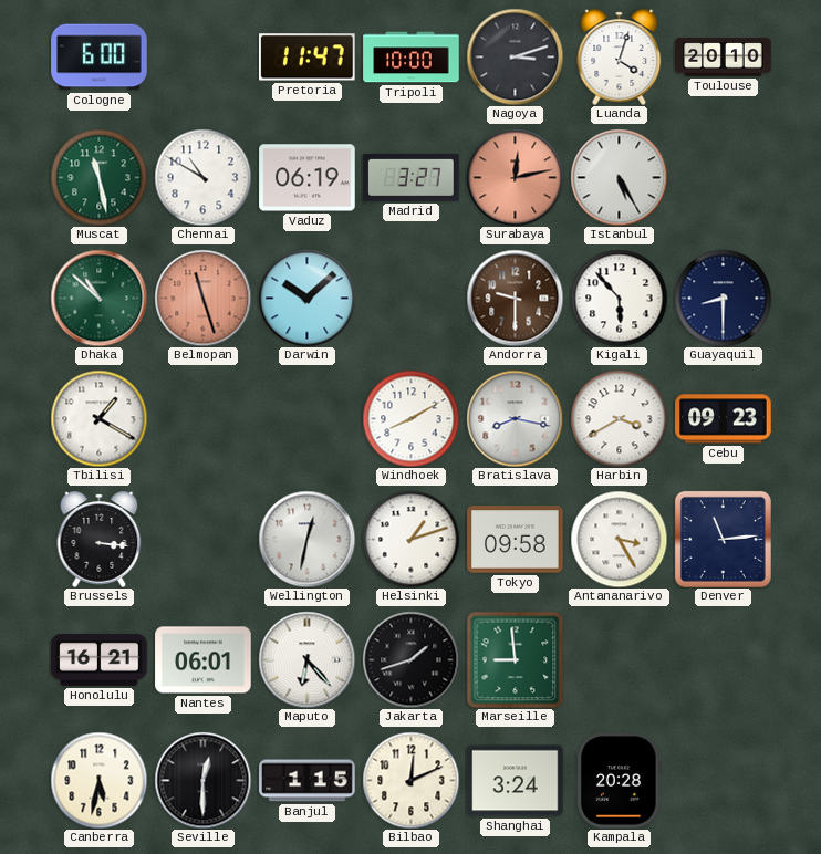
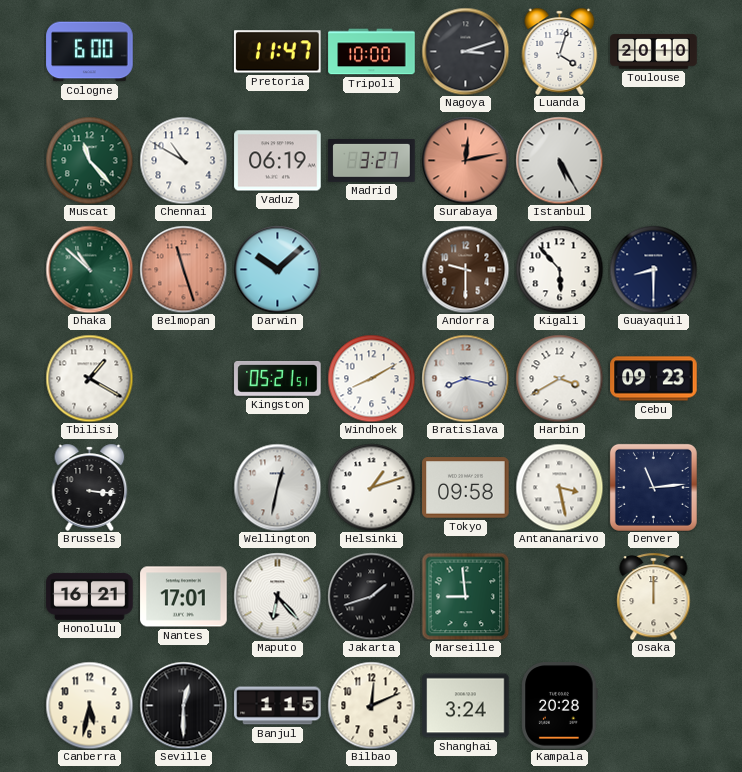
Muscat: 11:28 -> 11:23
Kingston: none -> 05:21
Antananarivo: 3:25 -> 3:28
Nantes: 06:01 -> 17:01
Osaka: none -> 12:00
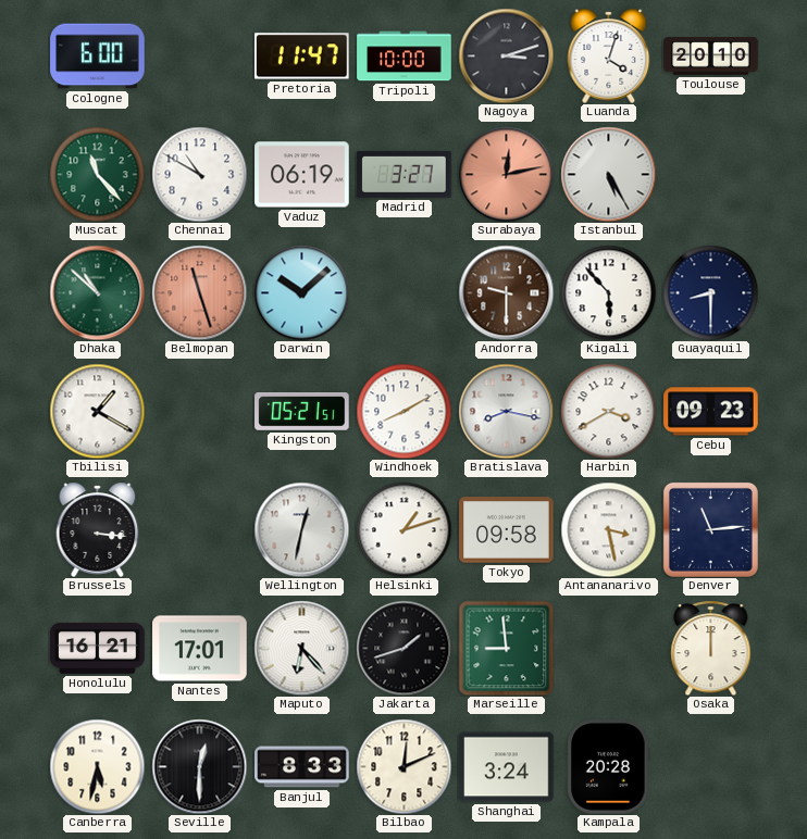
Banjul: 1:15 -> 8:33
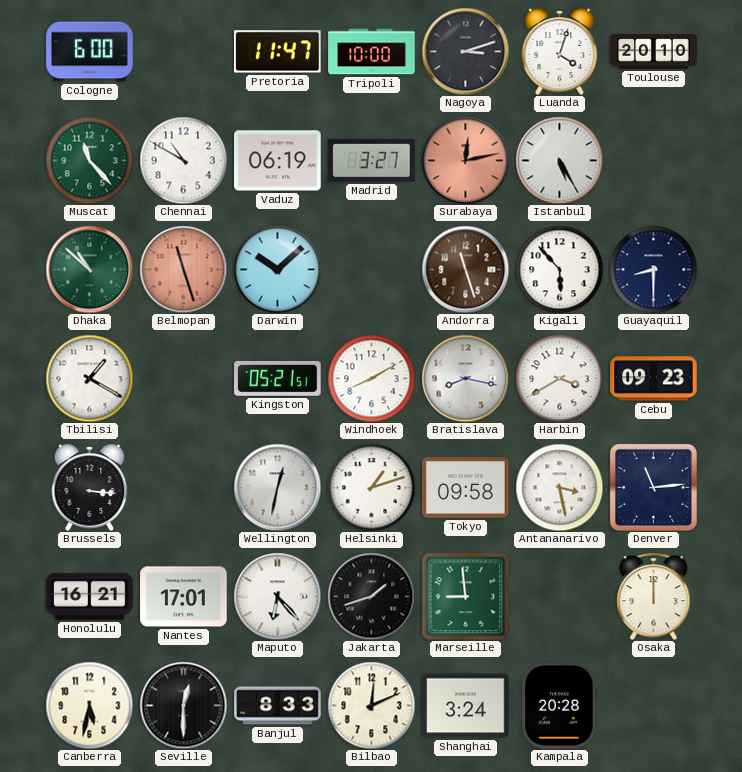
Andorra: 9:30 -> 11:27
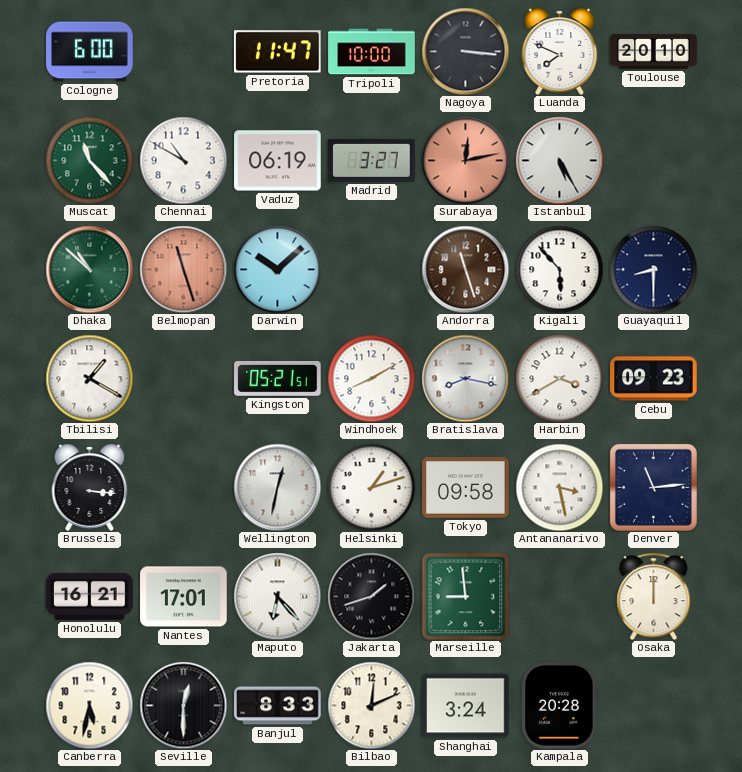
Nagoya: 3:12 -> 3:16
Luanda: 4:03 -> 7:49
